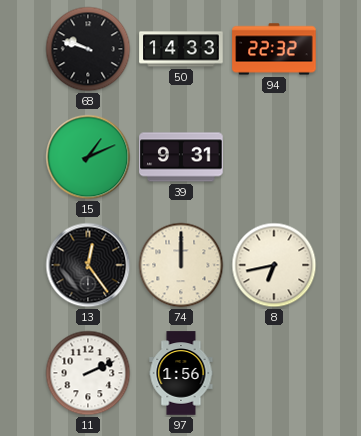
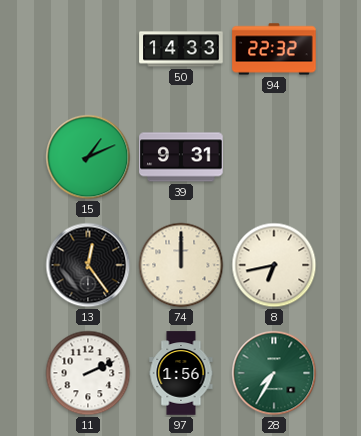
68: 9:48 -> none
28: none -> 7:35
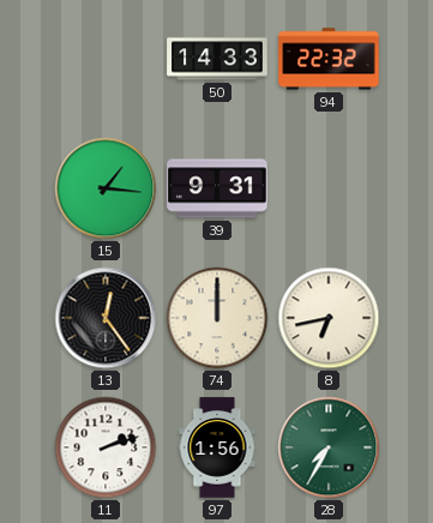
15: 1:11 -> 1:16
11: 2:11 -> 2:12
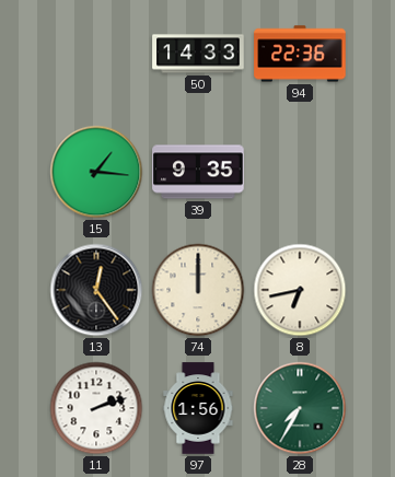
94: 22:32 -> 22:36
39: 9:31 -> 9:35
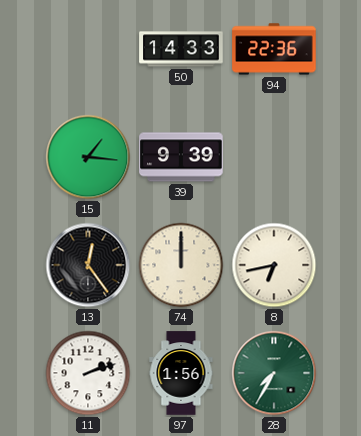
39: 9:35 -> 9:39
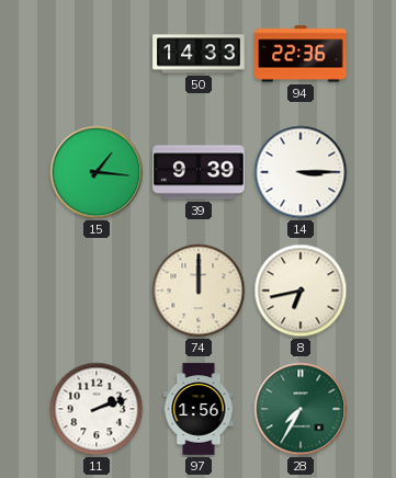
14: none -> 3:15
13: 12:24 -> none
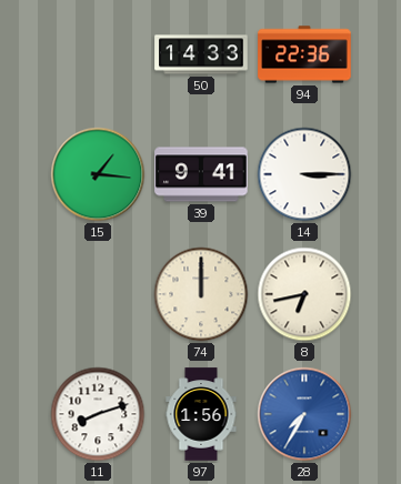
39: 9:39 -> 9:41
11: 2:12 -> 8:12
28 dial: green -> blue
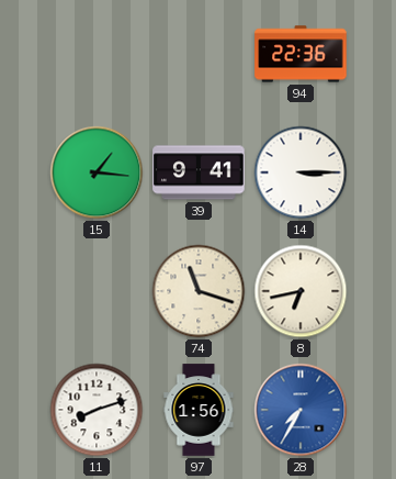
50: 14:33 -> none
74: 12:00 -> 11:18
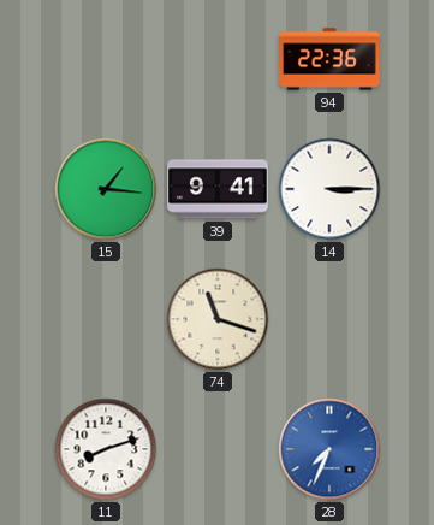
8: 6:43 -> none
97: 1:56 -> none
28: 7:35 -> 7:34
